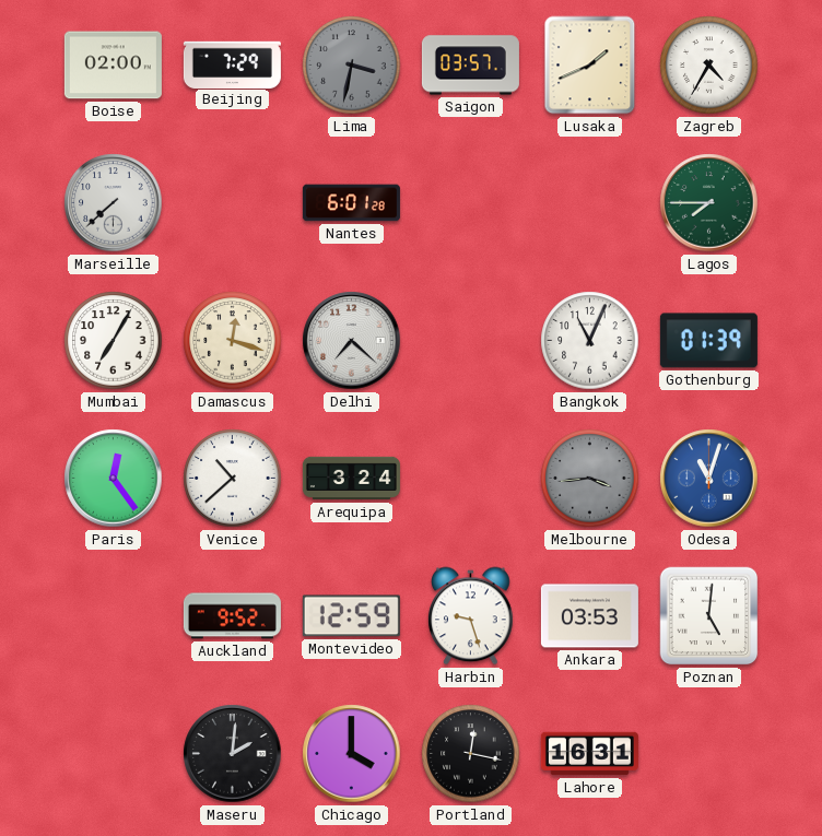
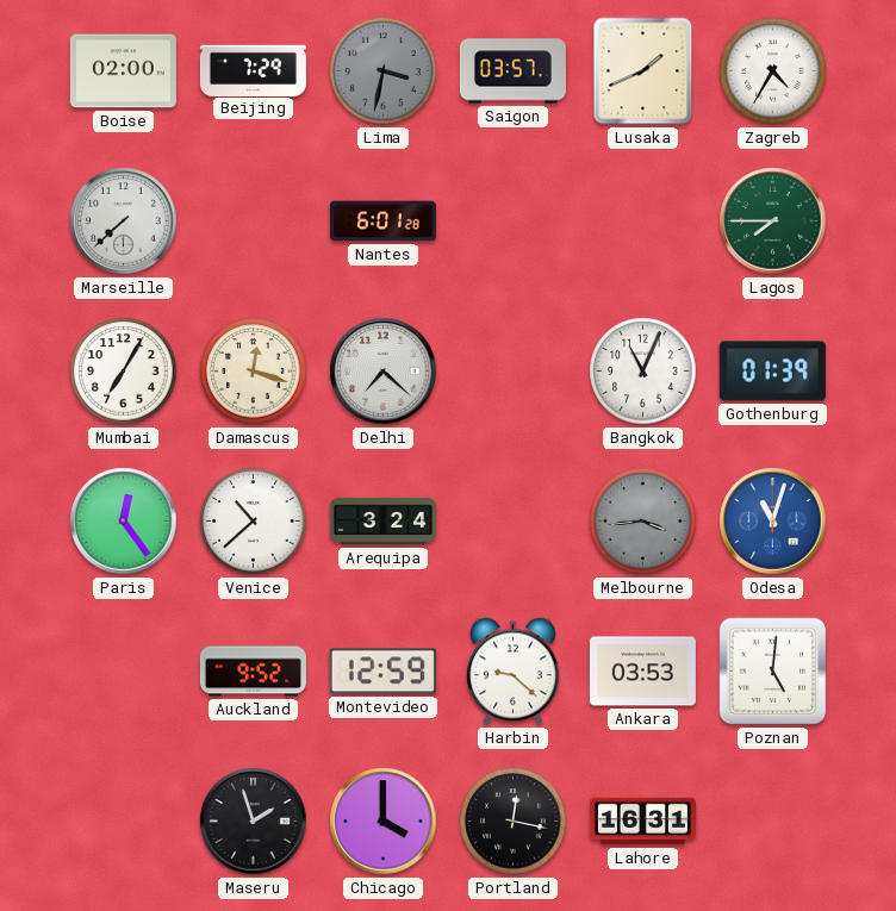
Harbin: 9:27 -> 9:22
Maseru: 2:01 -> 1:57
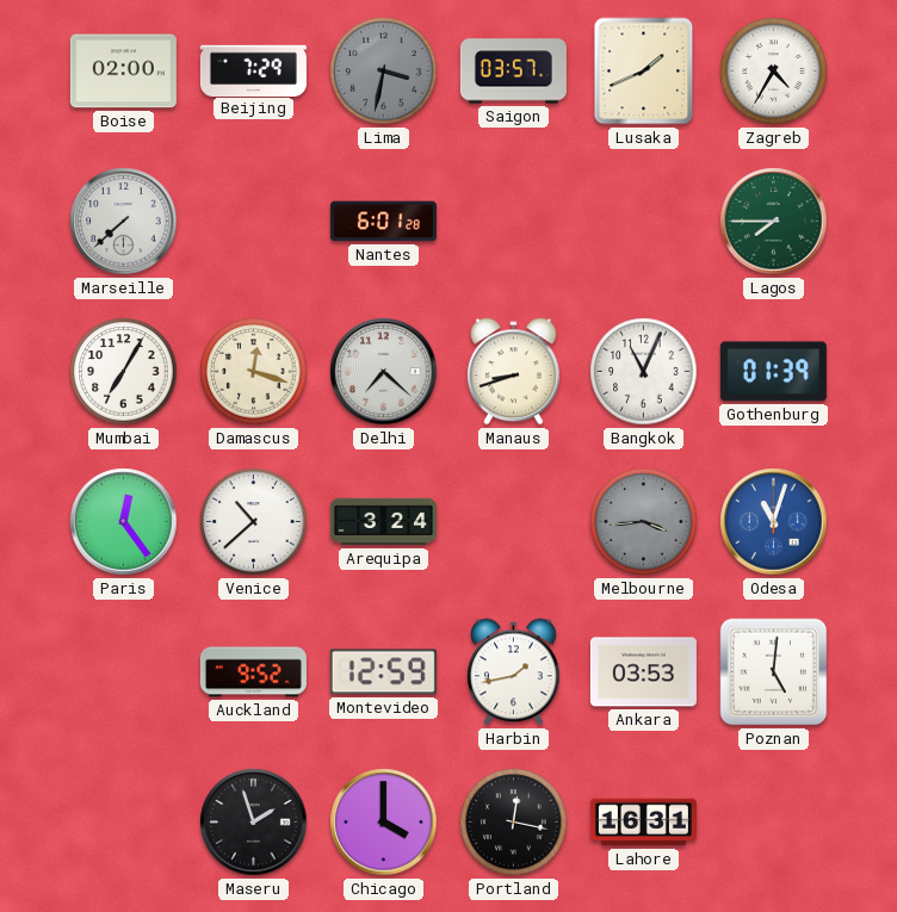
Manaus: none -> 8:42
Harbin: 9:22 -> 1:43
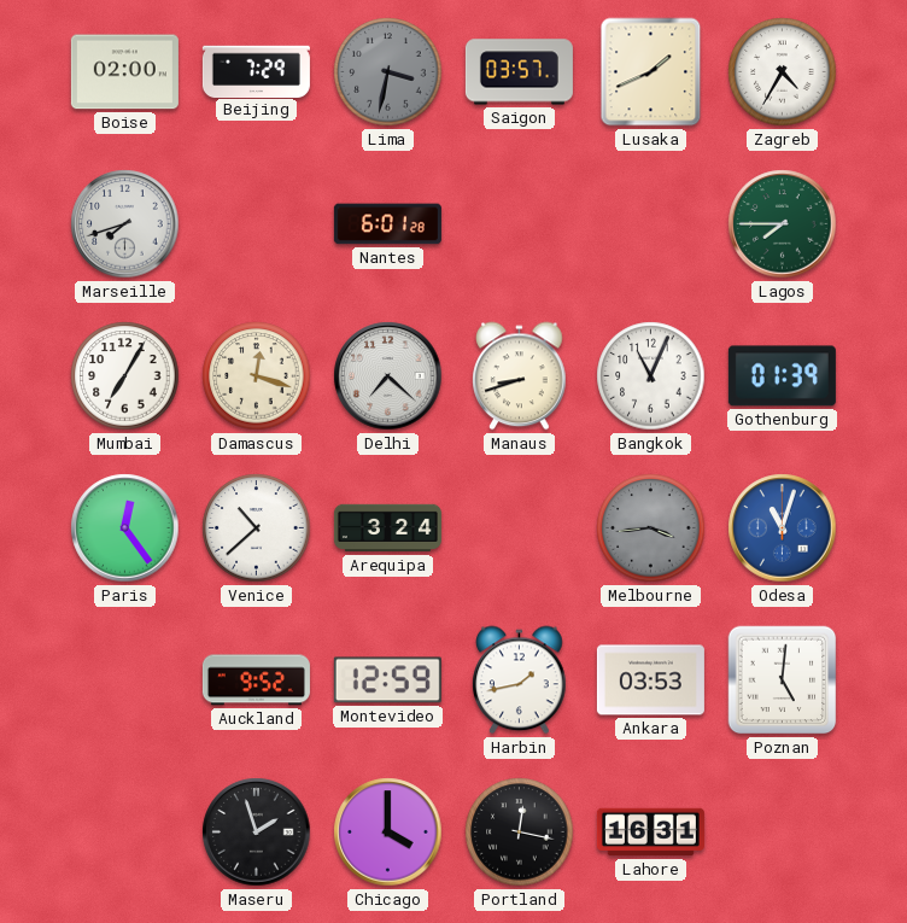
Marseille: 7:38 -> 7:42
